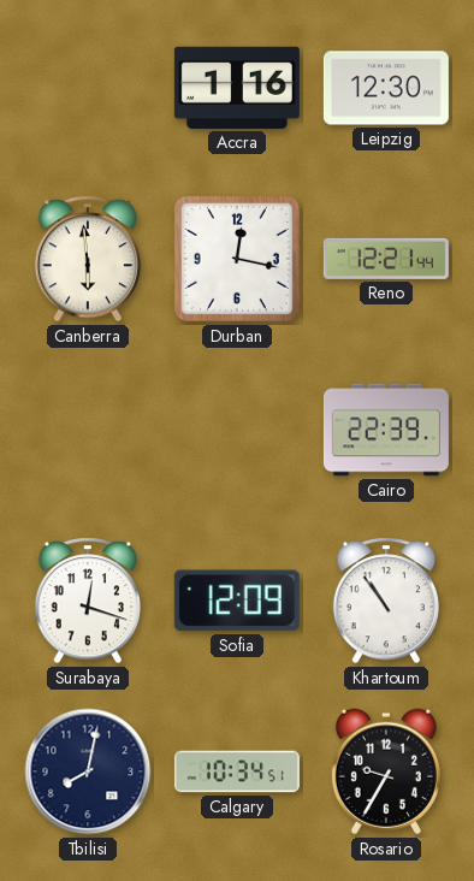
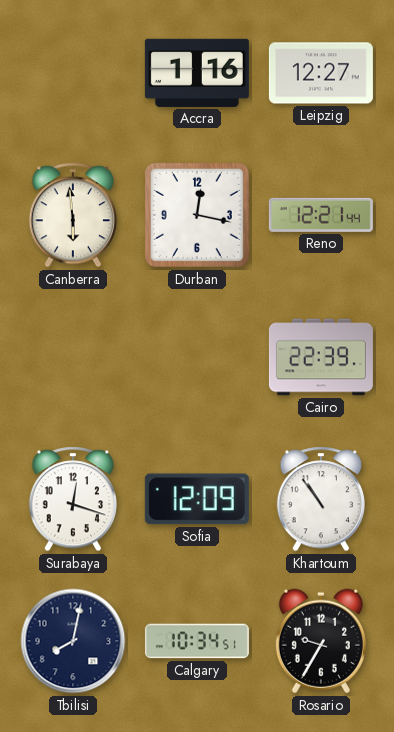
Leipzig: 12:30 -> 12:27
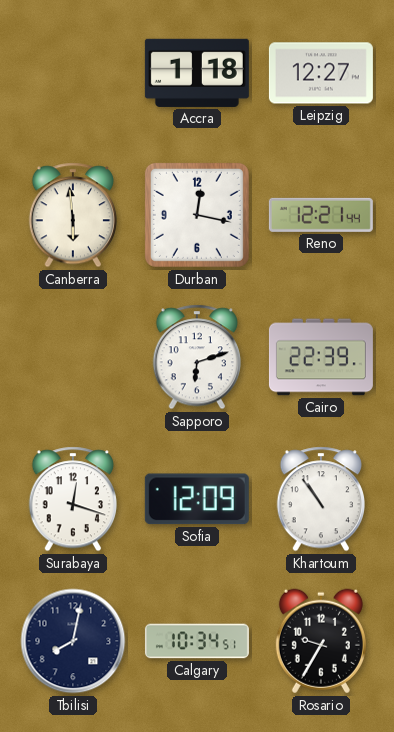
Accra: 1:16 -> 1:18
Sapporo: none -> 6:12
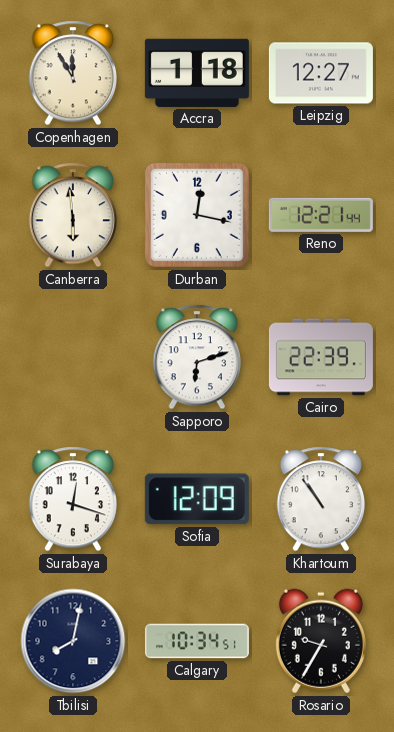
Copenhagen: none -> 11:55
